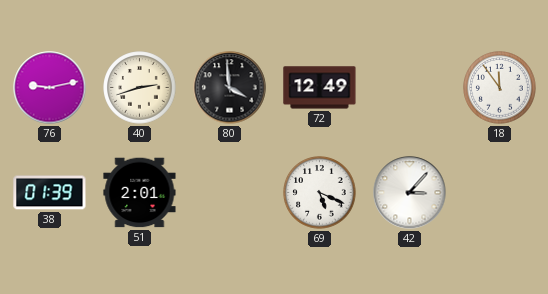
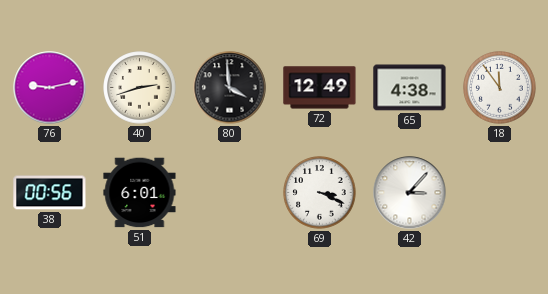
65: none -> 4:38
38: 01:39 -> 00:56
51: 2:01 -> 6:01
69: 5:19 -> 3:19
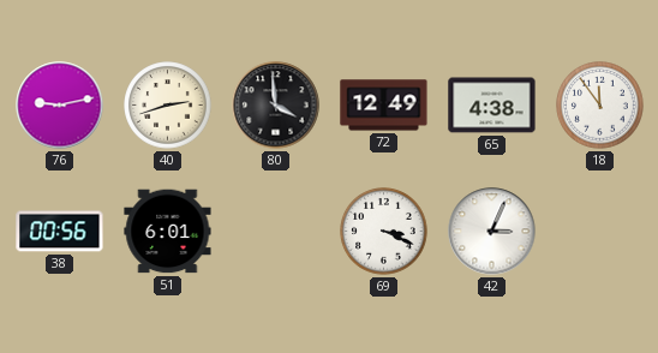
42: 3:07 -> 3:04
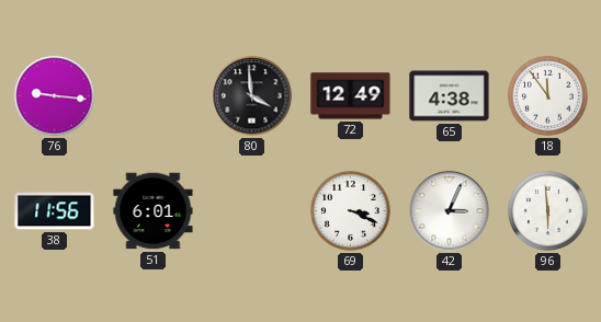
76: 9:13 -> 9:16
40: 2:42 -> none
38: 00:56 -> 11:56
96: none -> 5:59
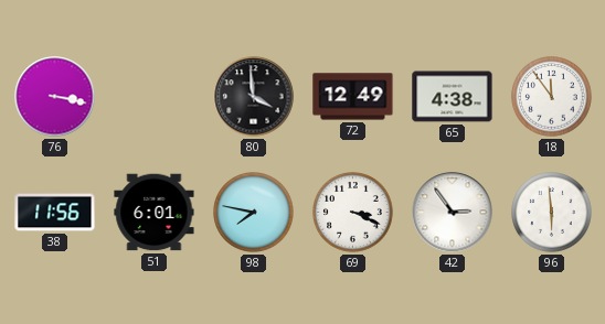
76: 9:16 -> 3:17
98: none -> 7:47
42: 3:04 -> 2:54
